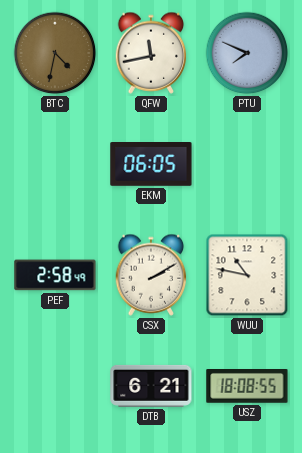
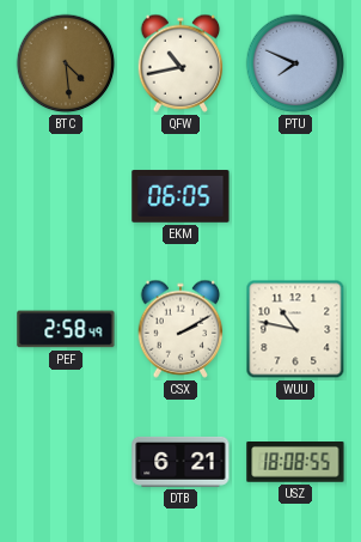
BTC: 4:32 -> 4:29
QFW: 11:43 -> 10:43
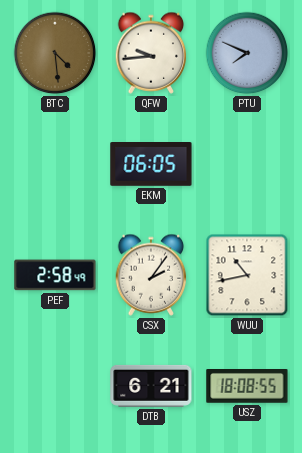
QFW: 10:43 -> 9:44
CSX: 2:10 -> 2:06
WUU: 10:47 -> 10:43
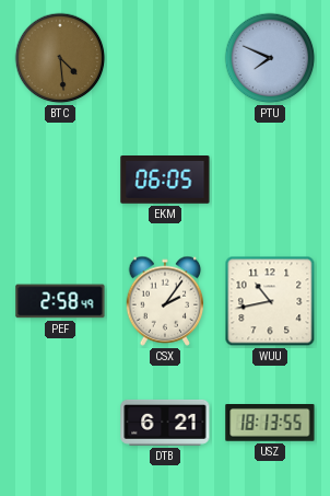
QFW: 9:44 -> none
USZ: 18:08 -> 18:13
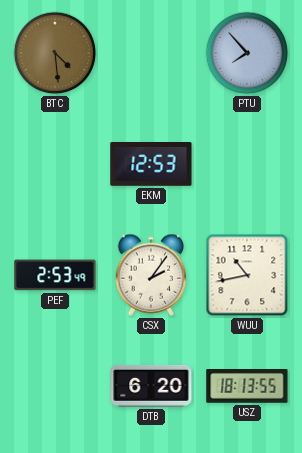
PTU: 7:49 -> 7:53
EKM: 06:05 -> 12:53
PEF: 2:58 -> 2:53
DTB: 6:21 -> 6:20
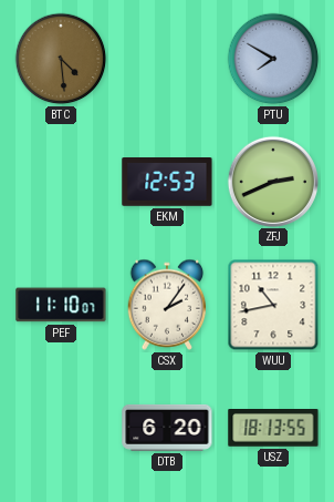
PTU: 7:53 -> 7:50
ZFJ: none -> 2:41
PEF: 2:53 -> 11:10
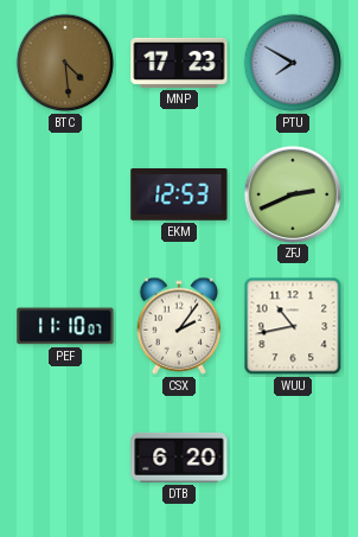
MNP: none -> 17:23
USZ: 18:13 -> none
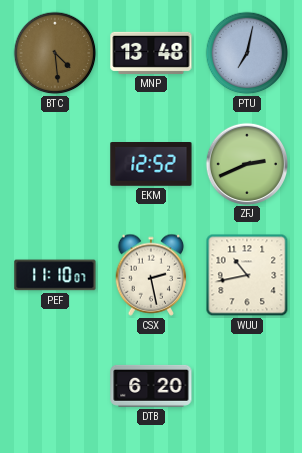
MNP: 17:23 -> 13:48
PTU: 7:50 -> 7:02
EKM: 12:53 -> 12:52
CSX: 2:06 -> 2:28
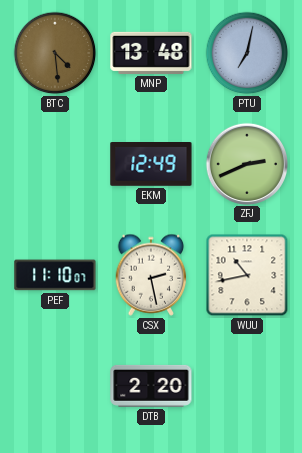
EKM: 12:52 -> 12:49
DTB: 6:20 -> 2:20
